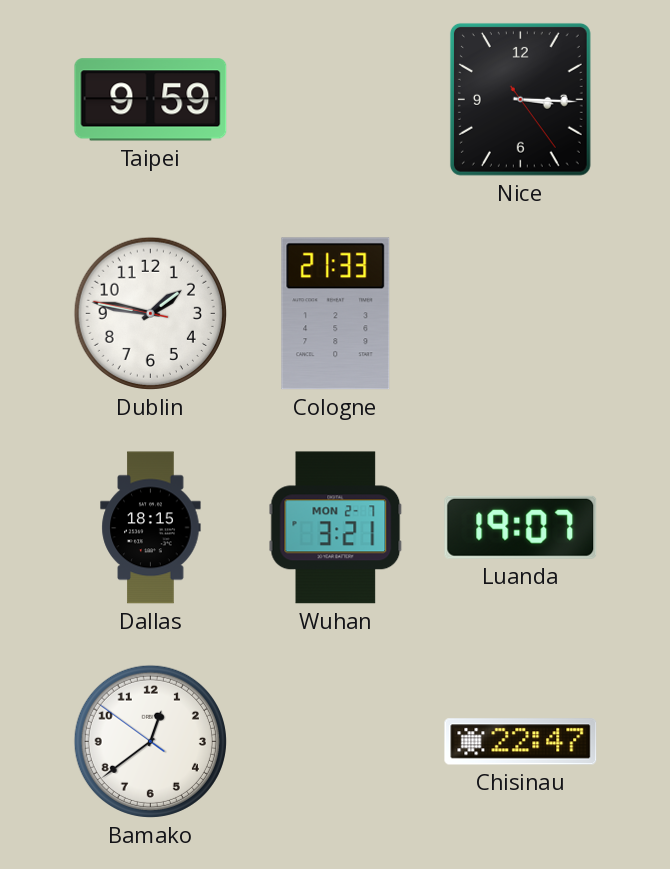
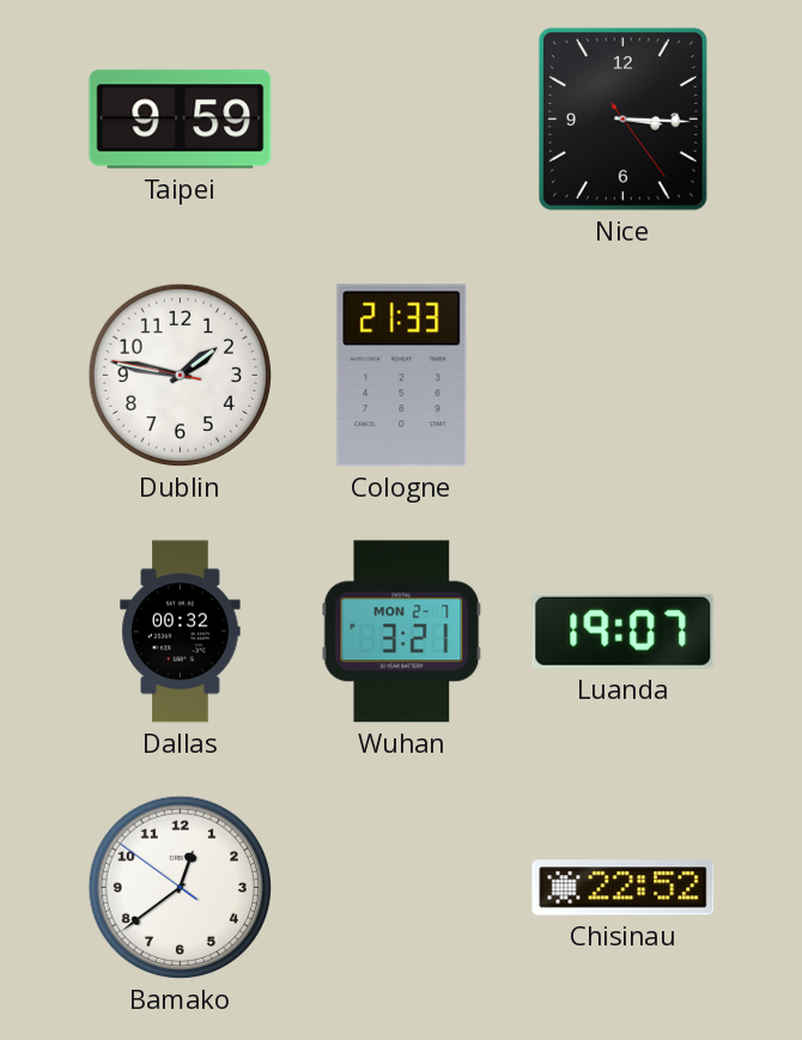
Dallas: 18:15 -> 00:32
Chisinau: 22:47 -> 22:52
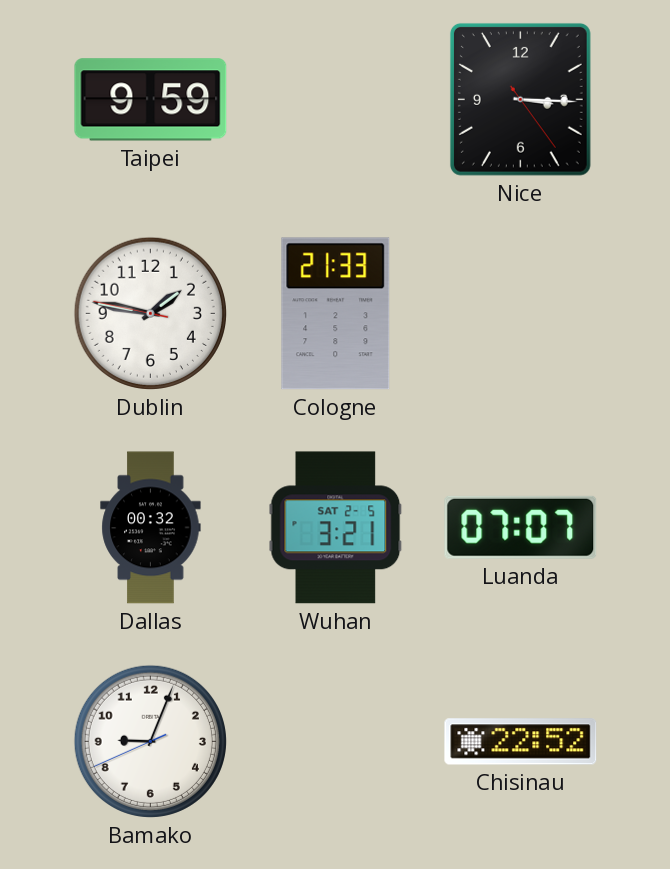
Wuhan date: MON 2-7 -> SAT 2-5
Luanda: 19:07 -> 07:07
Bamako: 12:38 -> 9:03
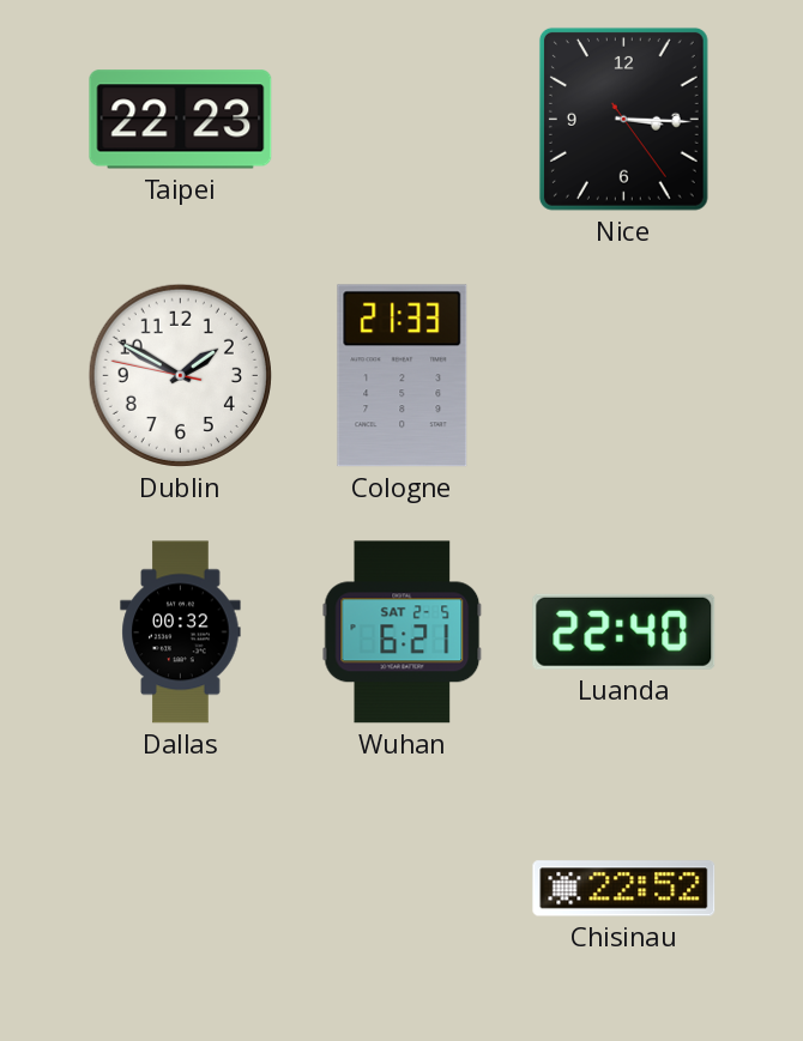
Taipei: 9:59 -> 22:23
Dublin: 1:46 -> 1:49
Wuhan: 3:21 -> 6:21
Luanda: 07:07 -> 22:40
Bamako: 9:03 -> none
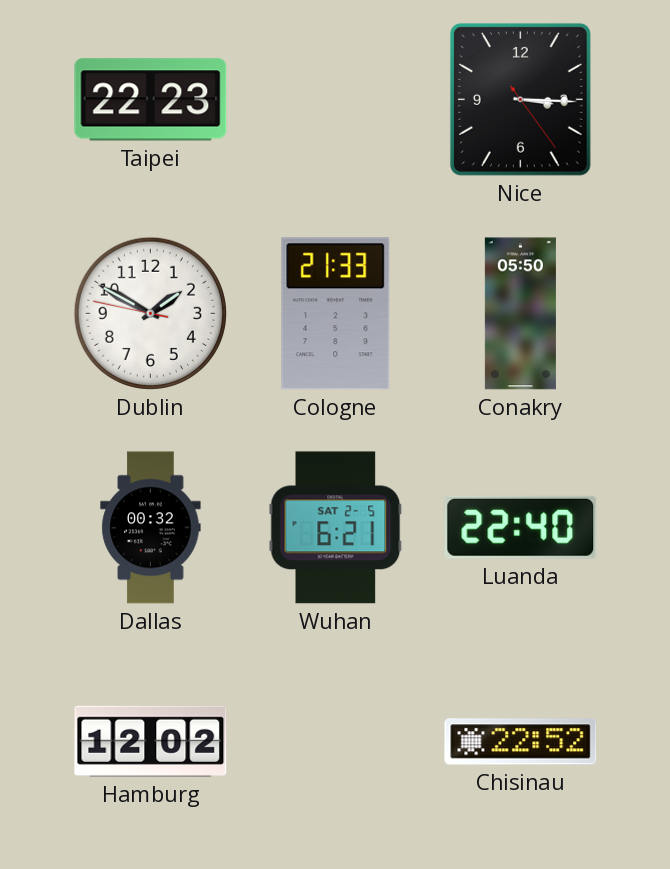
Conakry: none -> 05:50
Hamburg: none -> 12:02
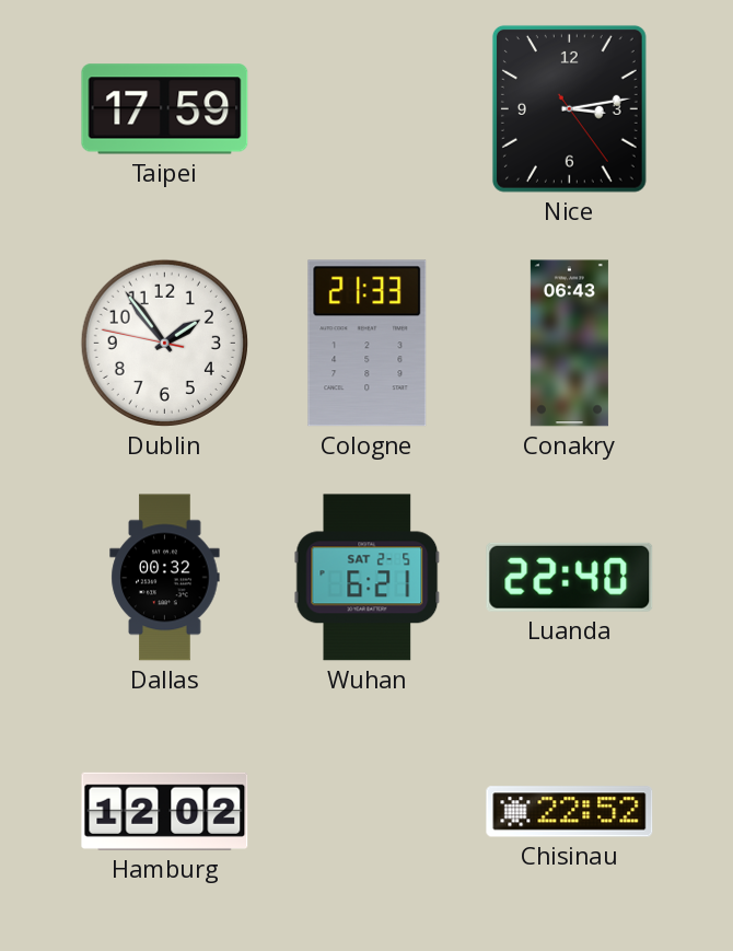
Taipei: 22:23 -> 17:59
Nice: 3:15 -> 3:13
Dublin: 1:49 -> 1:53
Conakry: 05:50 -> 06:43
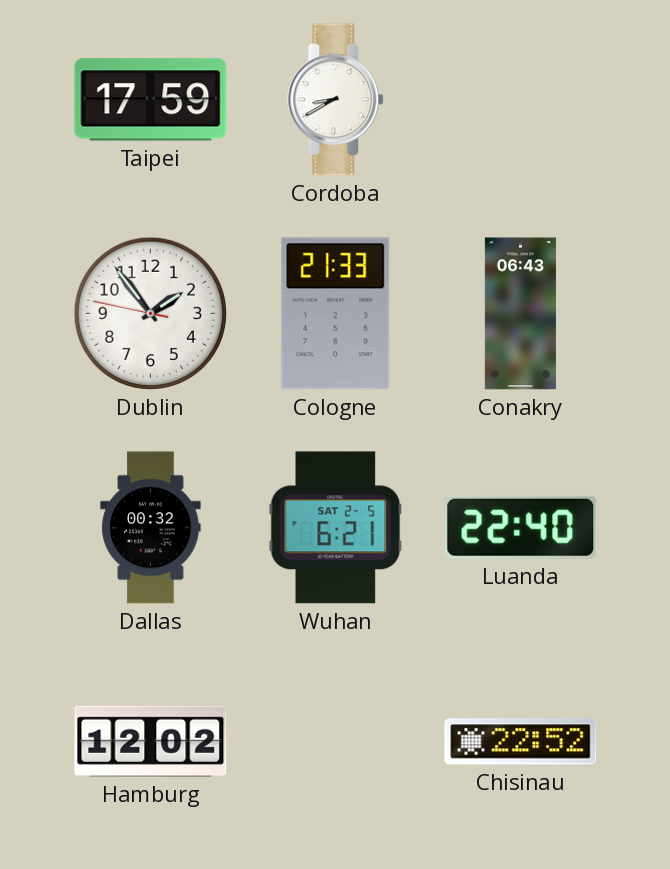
Cordoba: none -> 8:40
Nice: 3:13 -> none
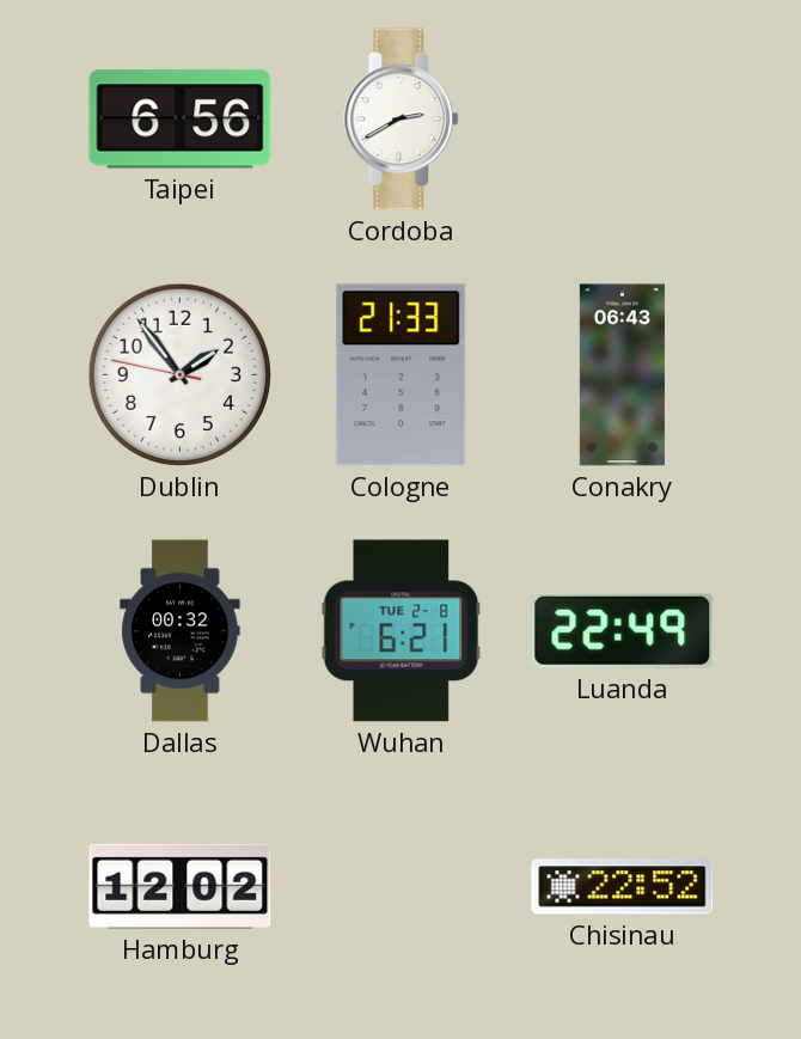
Taipei: 17:59 -> 6:56
Cordoba: 8:40 -> 2:40
Wuhan date: SAT 2-5 -> TUE 2-8
Luanda: 22:40 -> 22:49
